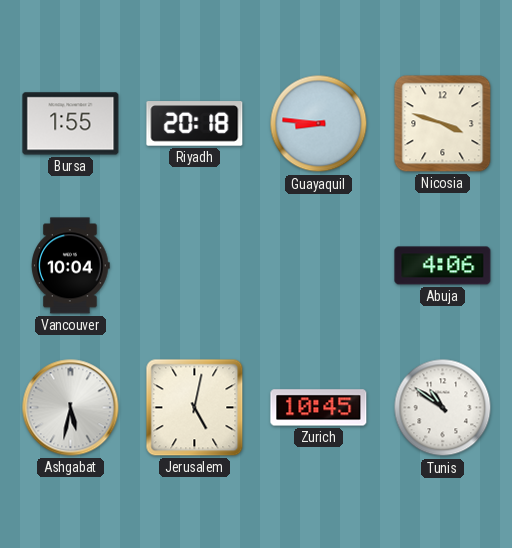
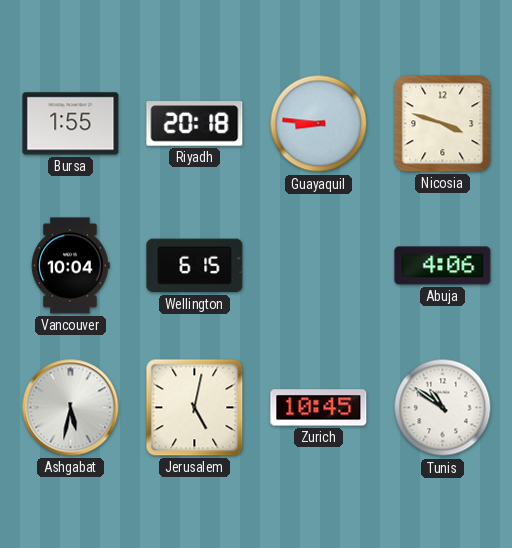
Wellington: none -> 6:15
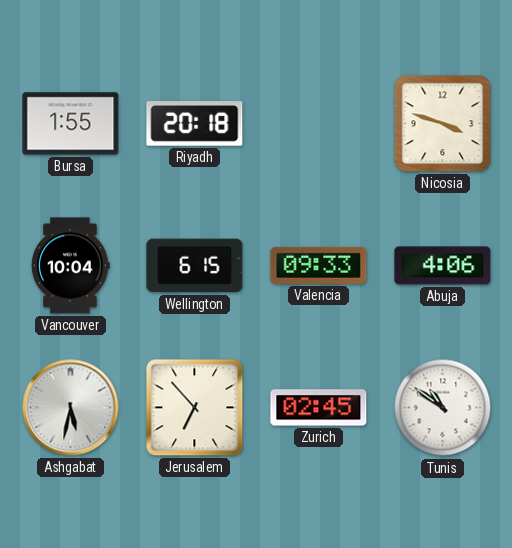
Guayaquil: 8:46 -> none
Valencia: none -> 09:33
Jerusalem: 5:02 -> 6:53
Zurich: 10:45 -> 02:45
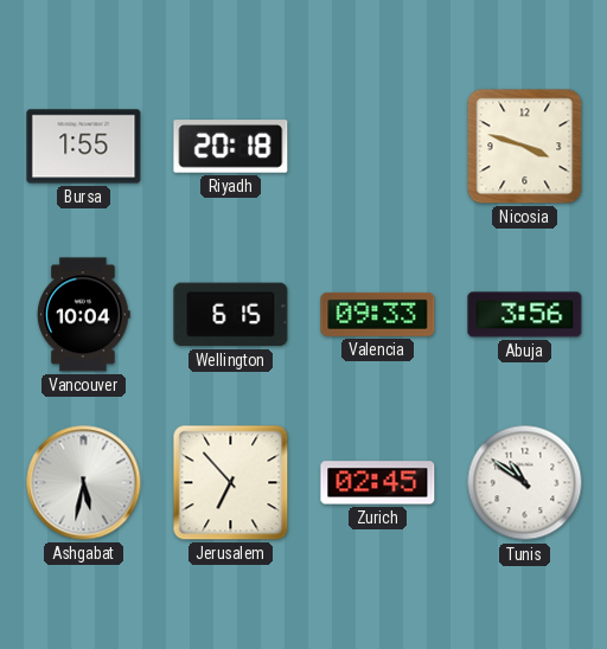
Abuja: 4:06 -> 3:56
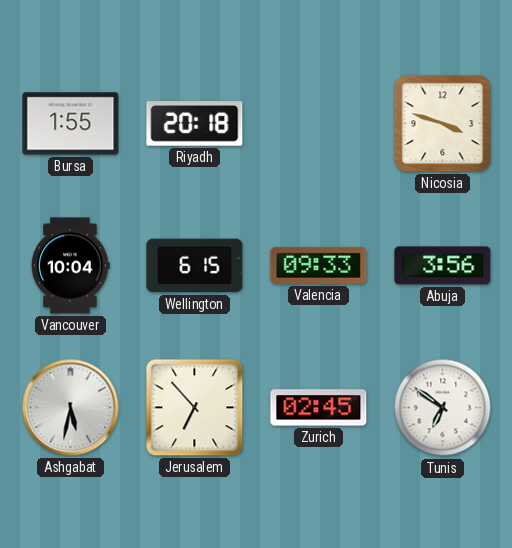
Tunis: 10:51 -> 6:51
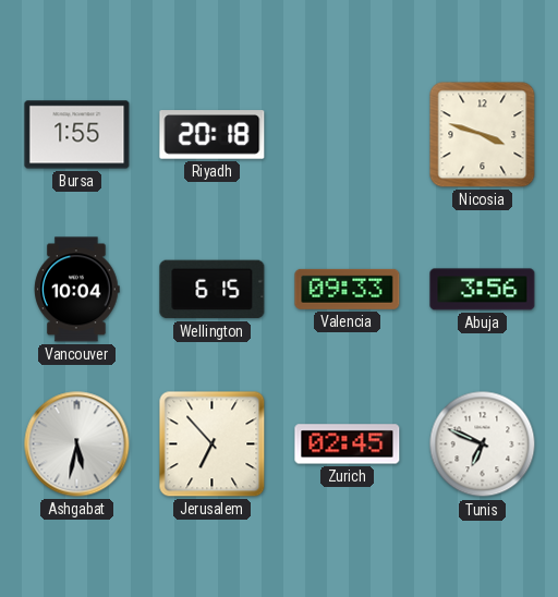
Tunis: 6:51 -> 6:49
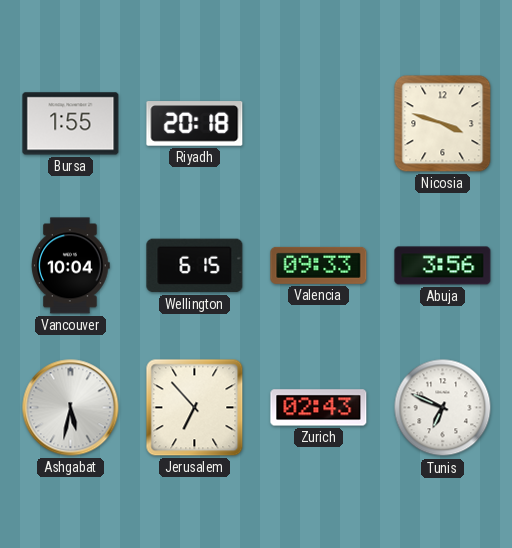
Zurich: 02:45 -> 02:43
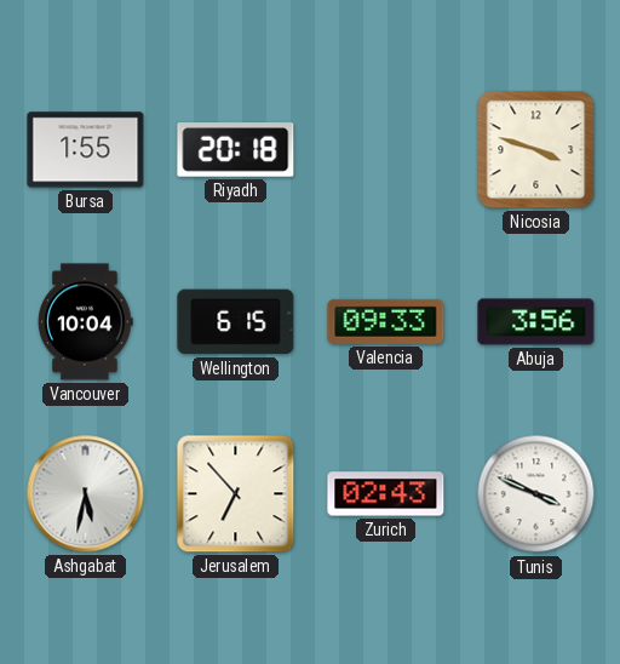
Tunis: 6:49 -> 3:49
